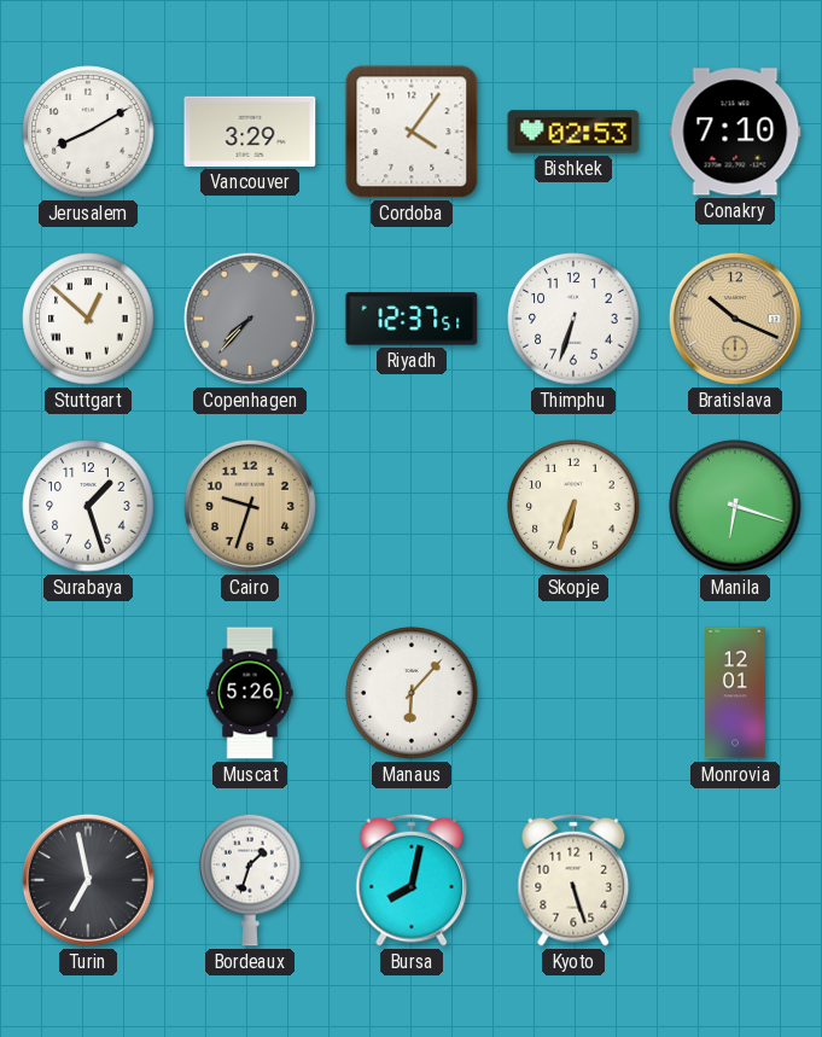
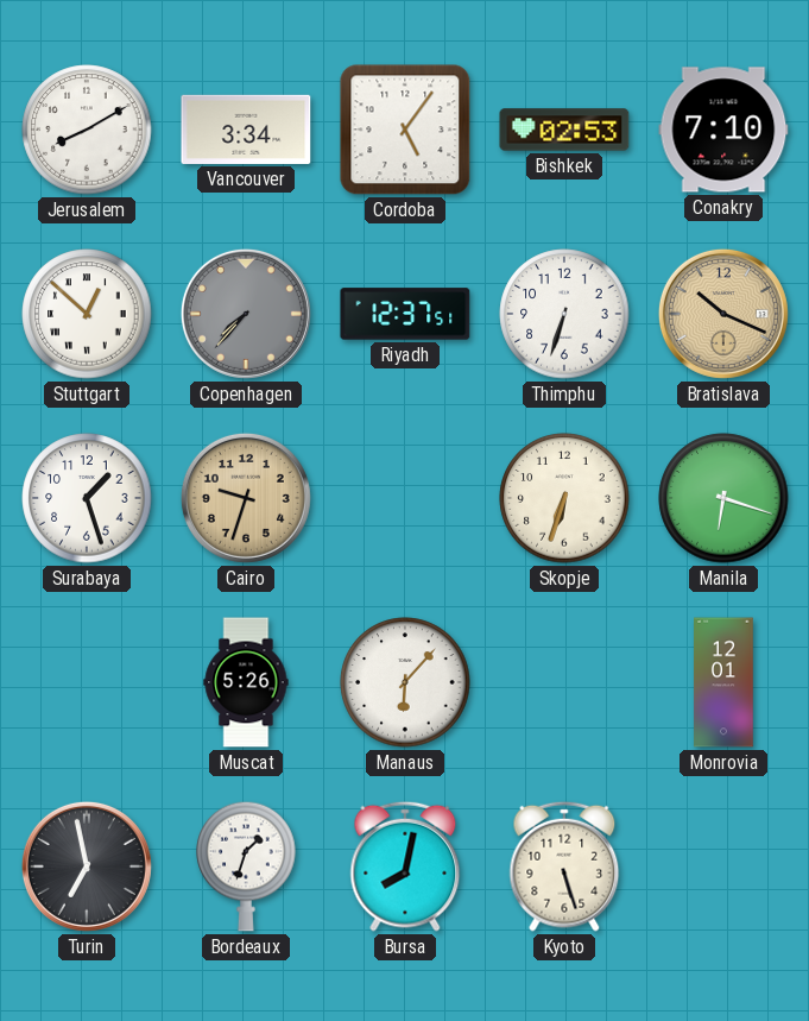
Vancouver: 3:29 -> 3:34
Cordoba: 4:06 -> 5:06
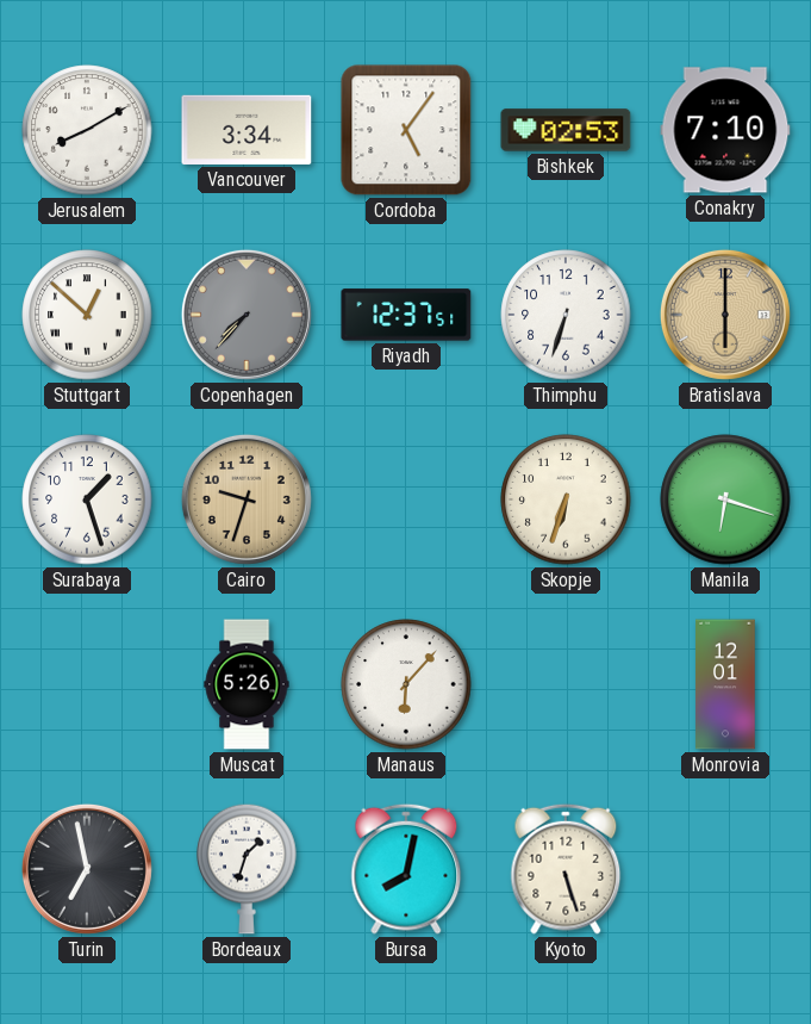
Bratislava: 10:19 -> 6:00
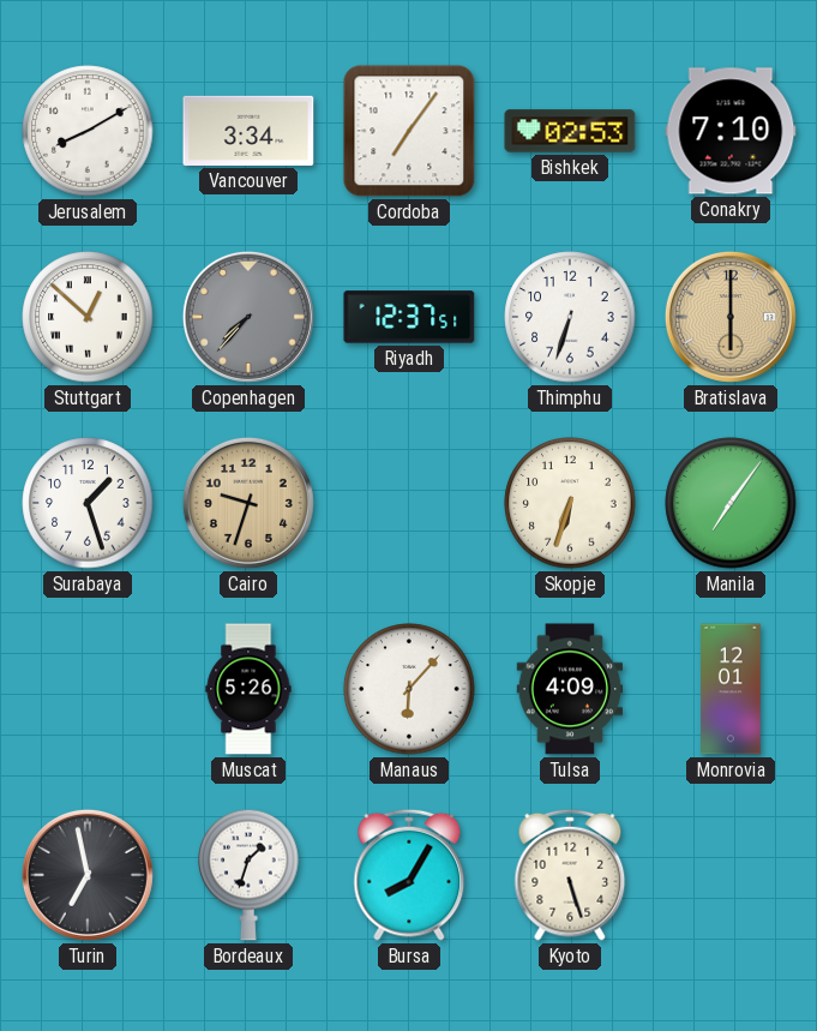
Cordoba: 5:06 -> 7:06
Manila: 6:18 -> 7:06
Tulsa: none -> 4:09
Bursa: 8:02 -> 8:05
